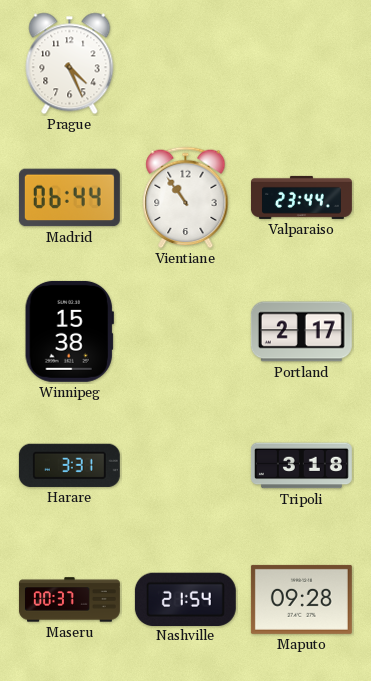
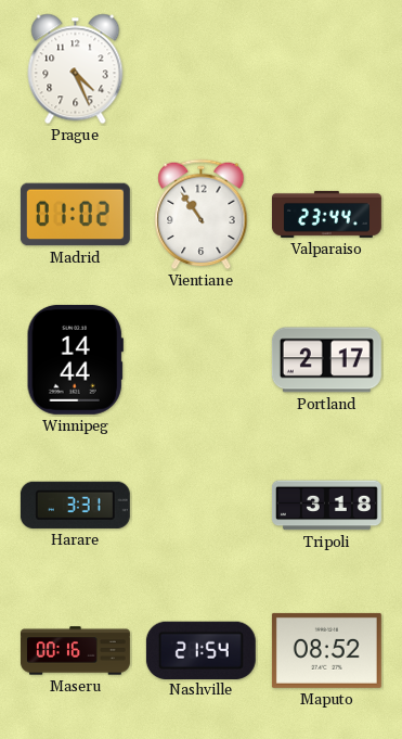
Madrid: 06:44 -> 01:02
Winnipeg: 15:38 -> 14:44
Maseru: 00:37 -> 00:16
Maputo: 09:28 -> 08:52
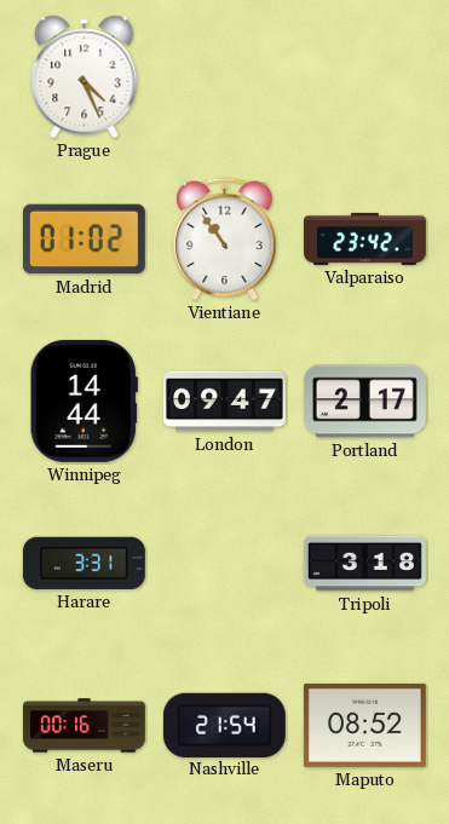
Valparaiso: 23:44 -> 23:42
London: none -> 09:47
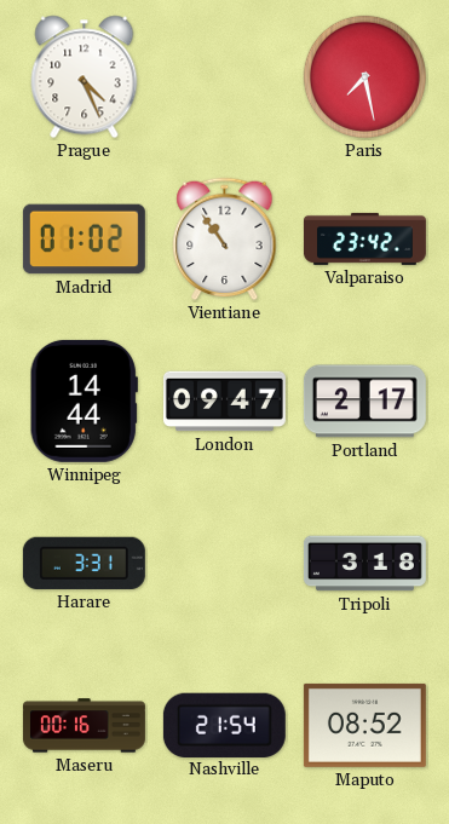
Paris: none -> 7:28
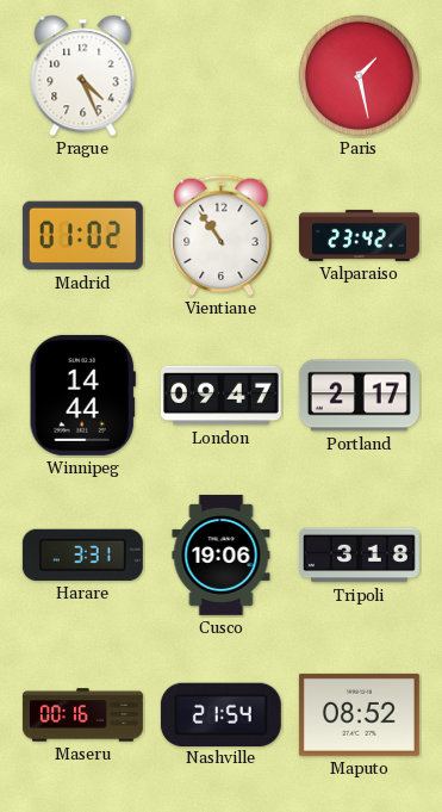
Paris: 7:28 -> 1:28
Cusco: none -> 19:06
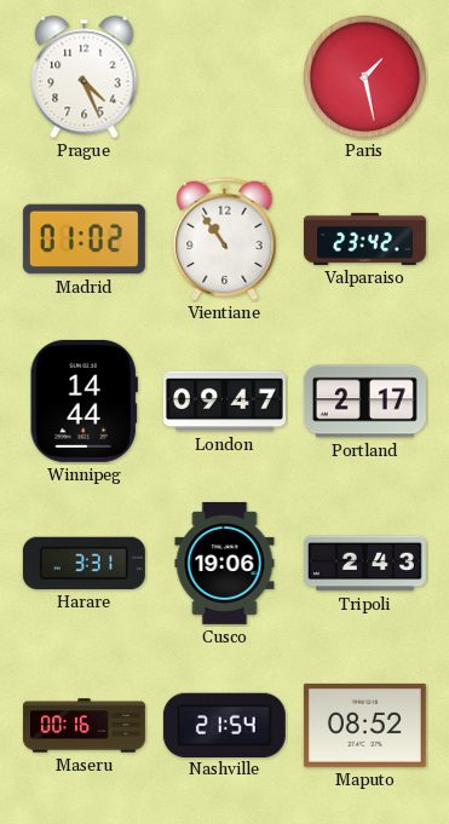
Tripoli: 3:18 -> 2:43
